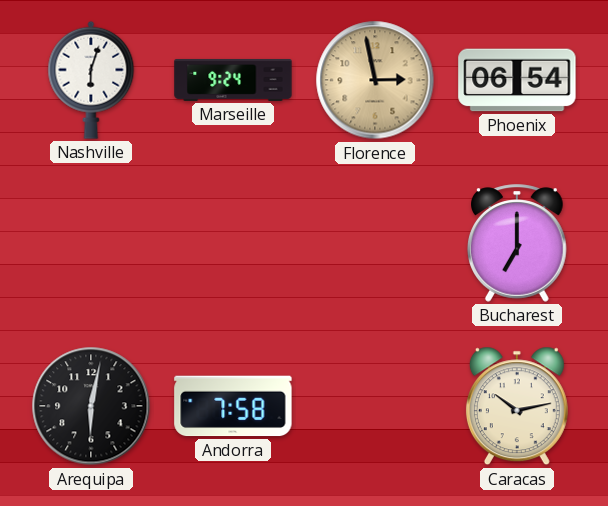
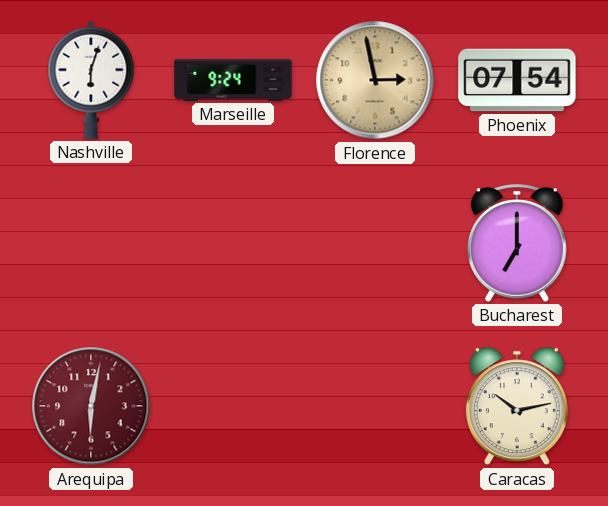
Phoenix: 06:54 -> 07:54
Arequipa dial: black -> burgundy
Andorra: 7:58 -> none
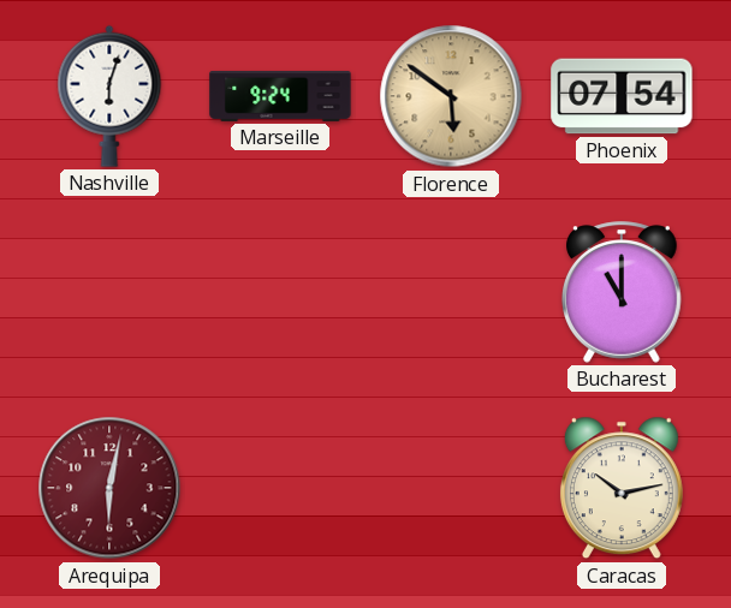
Florence: 2:58 -> 5:51
Bucharest: 7:00 -> 11:00
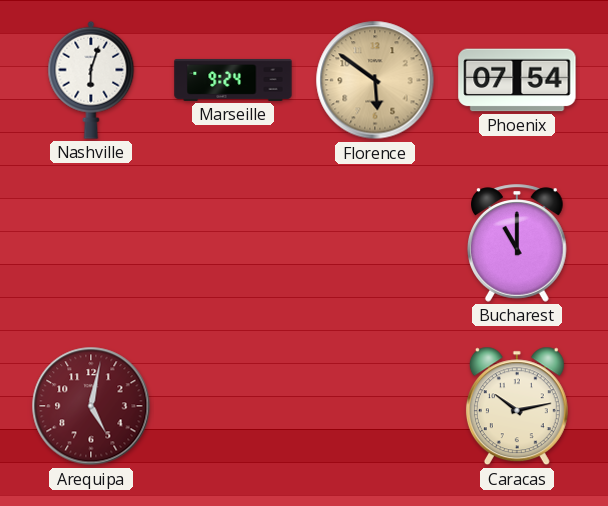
Arequipa: 6:02 -> 5:02
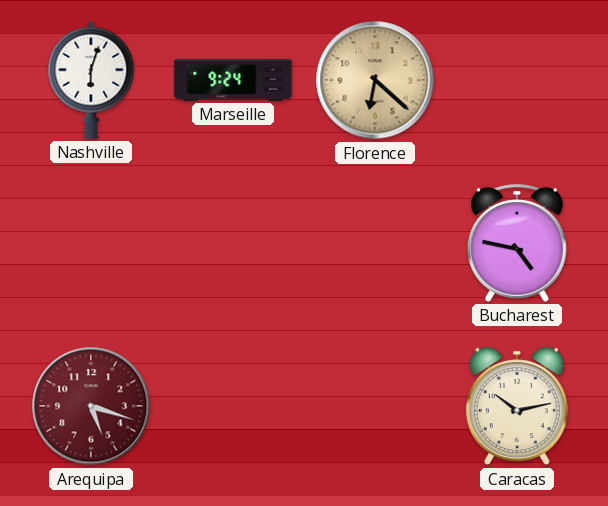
Florence: 5:51 -> 6:22
Phoenix: 07:54 -> none
Bucharest: 11:00 -> 4:47
Arequipa: 5:02 -> 5:18
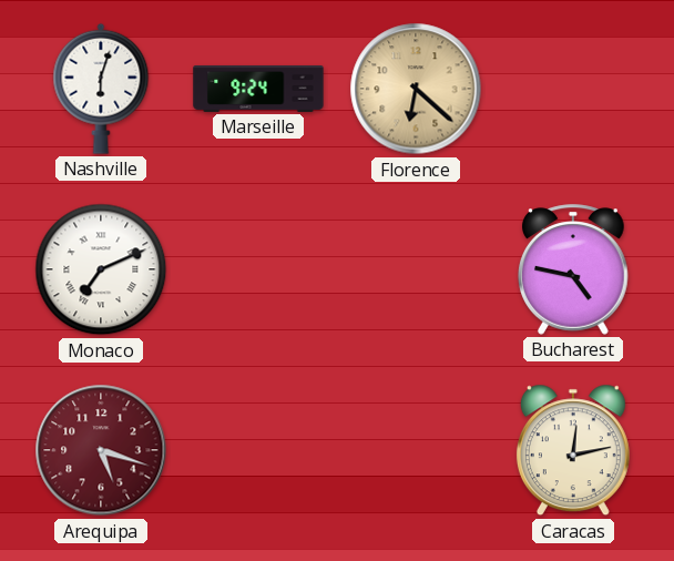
Monaco: none -> 7:11
Caracas: 10:13 -> 12:13
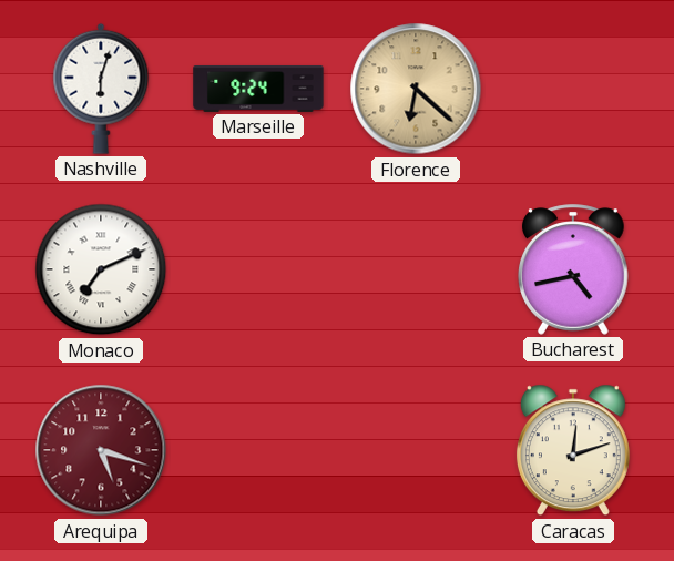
Bucharest: 4:47 -> 4:43
Caracas: 12:13 -> 12:12
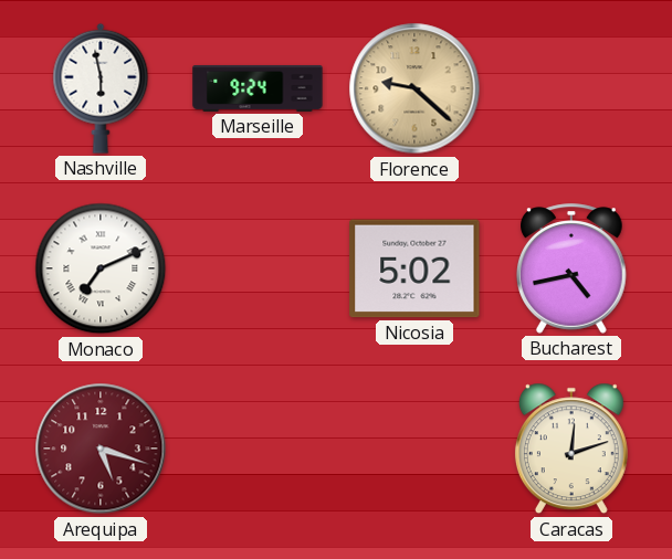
Nashville: 6:03 -> 5:58
Florence: 6:22 -> 9:22
Nicosia: none -> 5:02
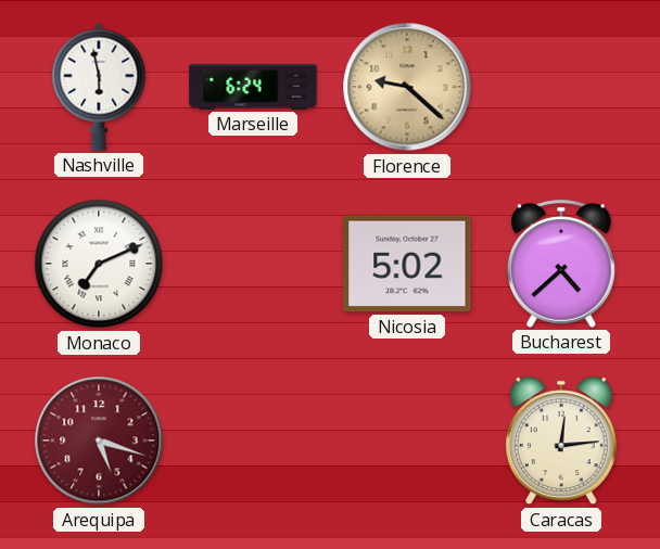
Marseille: 9:24 -> 6:24
Bucharest: 4:43 -> 4:38
Caracas: 12:12 -> 12:14
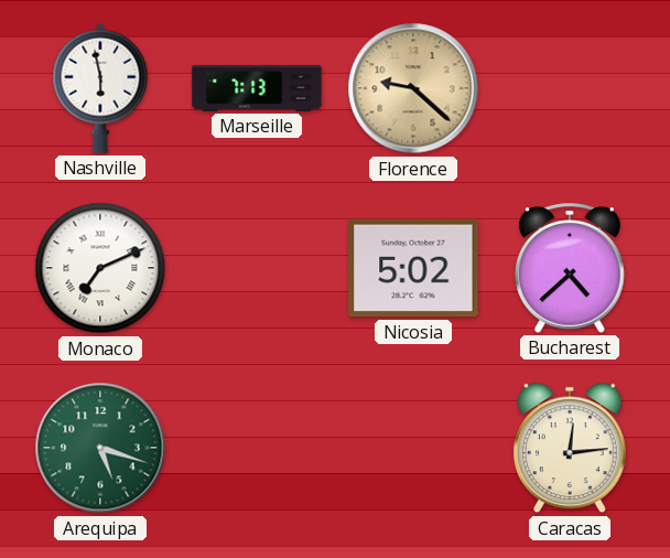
Marseille: 6:24 -> 7:13
Arequipa dial: burgundy -> green
